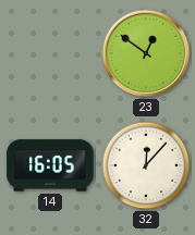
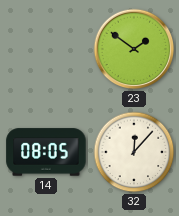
23: 12:51 -> 1:51
14: 16:05 -> 08:05
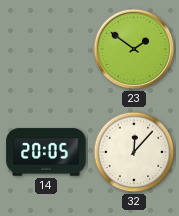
14: 08:05 -> 20:05
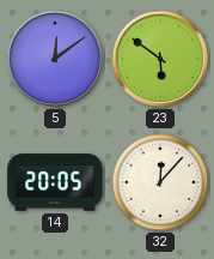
5: none -> 12:09
23: 1:51 -> 5:51
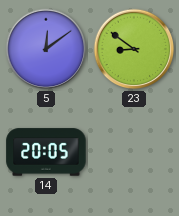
23: 5:51 -> 8:51
32: 12:07 -> none
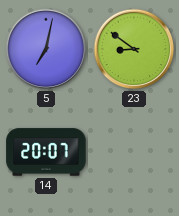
5: 12:09 -> 7:02
14: 20:05 -> 20:07
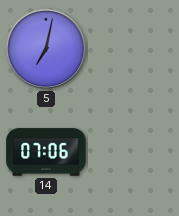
23: 8:51 -> none
14: 20:07 -> 07:06
